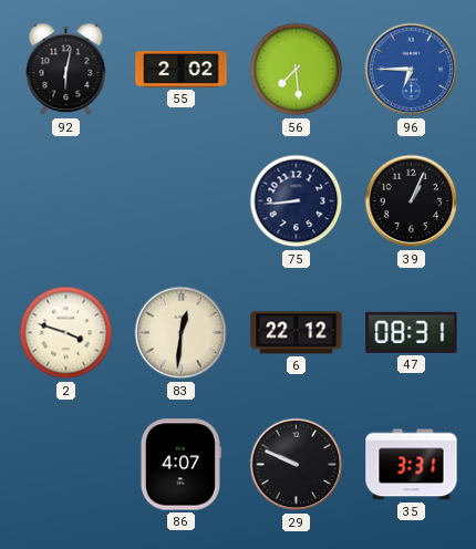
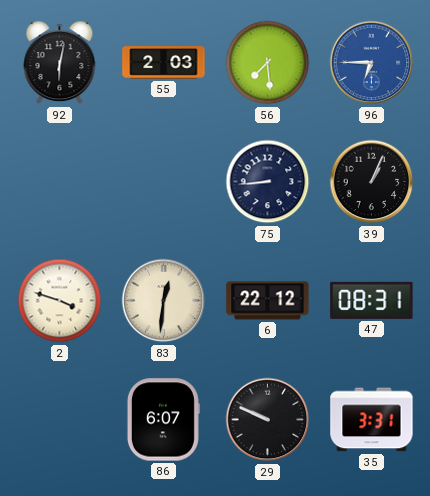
55: 2:02 -> 2:03
86: 4:07 -> 6:07
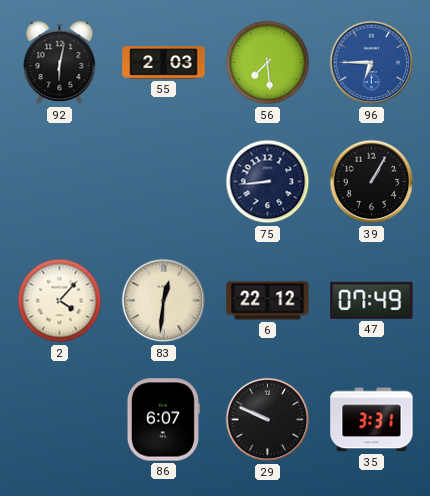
39: 1:04 -> 1:05
2: 3:48 -> 4:07
47: 08:31 -> 07:49
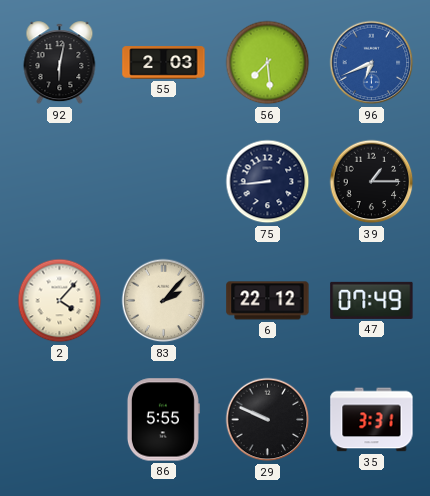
96: 6:45 -> 6:41
39: 1:05 -> 1:15
83: 12:31 -> 2:07
86: 6:07 -> 5:55
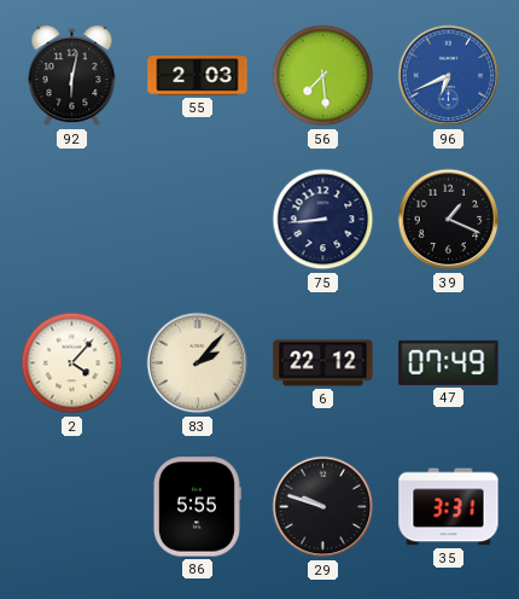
39: 1:15 -> 1:19
29: 9:49 -> 9:48
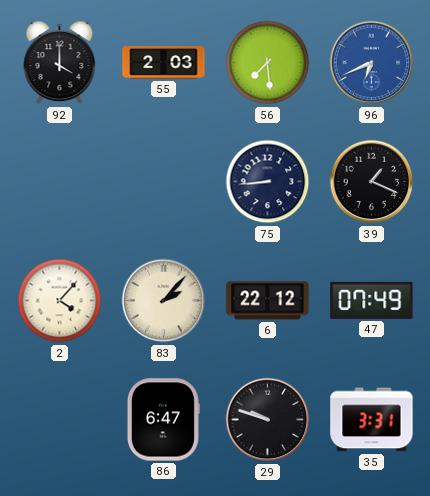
92: 6:02 -> 4:00
86: 5:55 -> 6:47
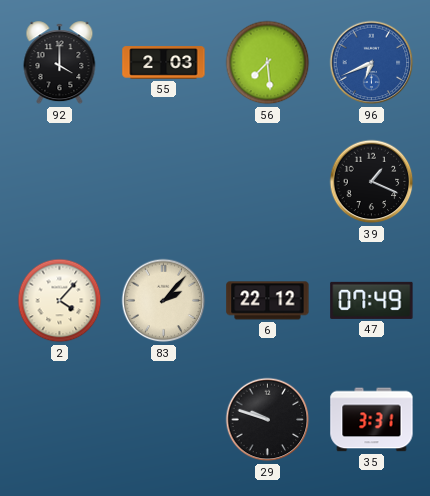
75: 8:44 -> none
86: 6:47 -> none
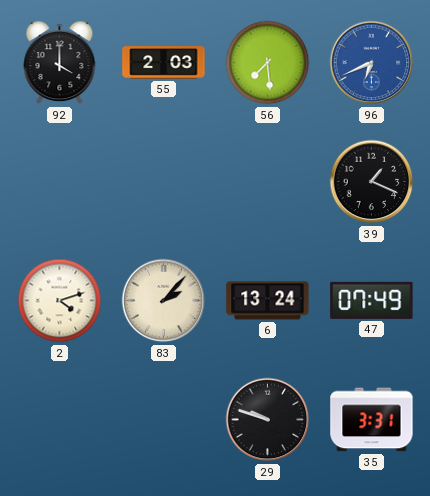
2: 4:07 -> 4:12
6: 22:12 -> 13:24
